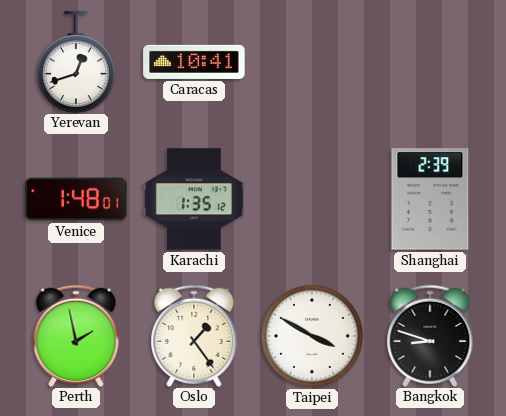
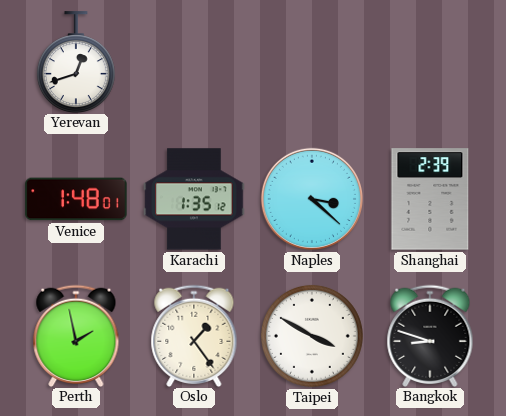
Caracas: 10:41 -> none
Naples: none -> 3:22
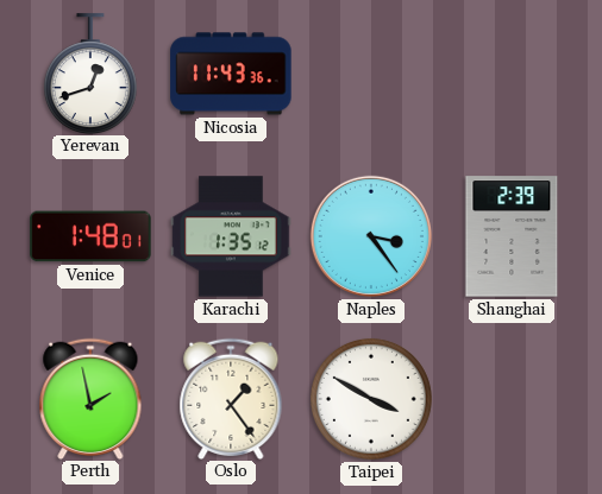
Nicosia: none -> 11:43
Naples: 3:22 -> 3:24
Bangkok: 8:48 -> none
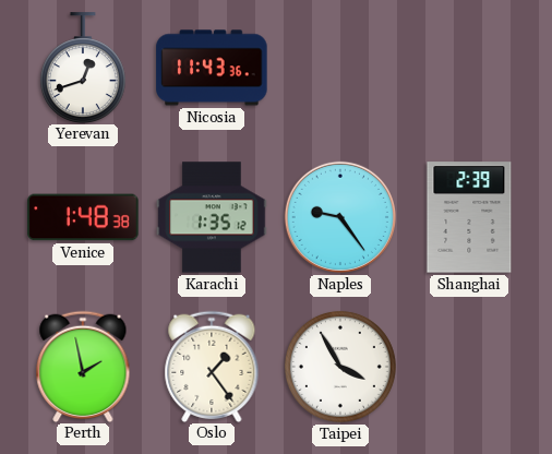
Venice: 1:48:01 -> 1:48:38
Naples: 3:24 -> 9:24
Taipei: 3:50 -> 3:55
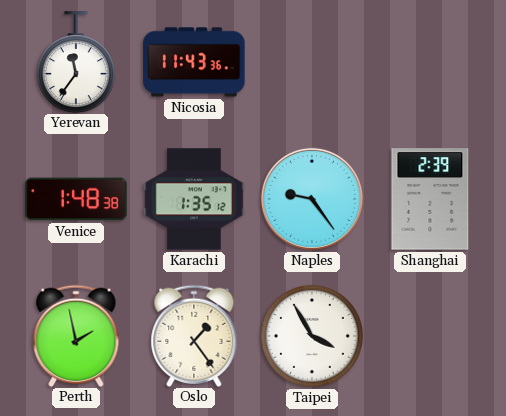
Yerevan: 12:42 -> 11:36
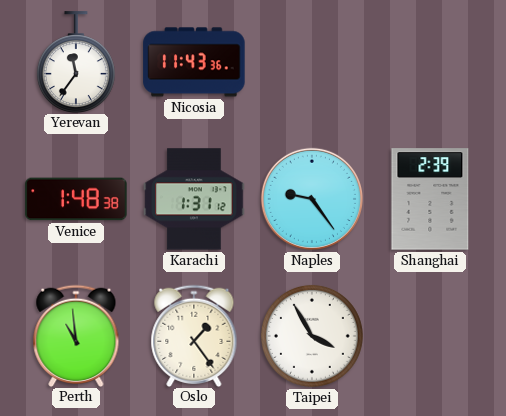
Karachi: 1:35 -> 1:31
Perth: 1:58 -> 10:59
